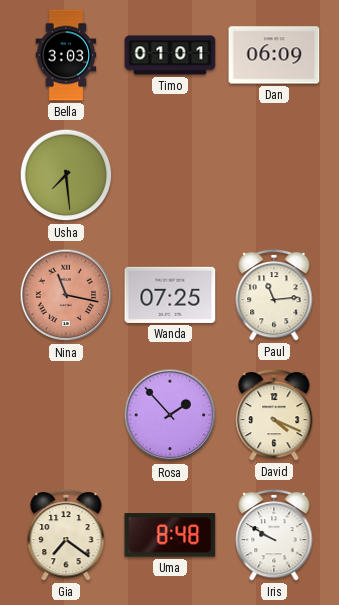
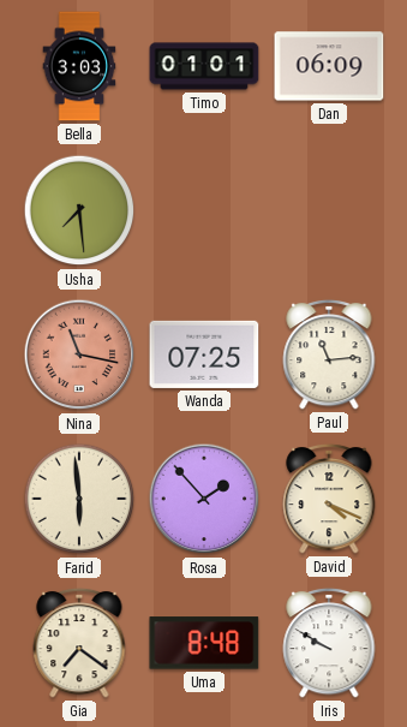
Farid: none -> 5:59
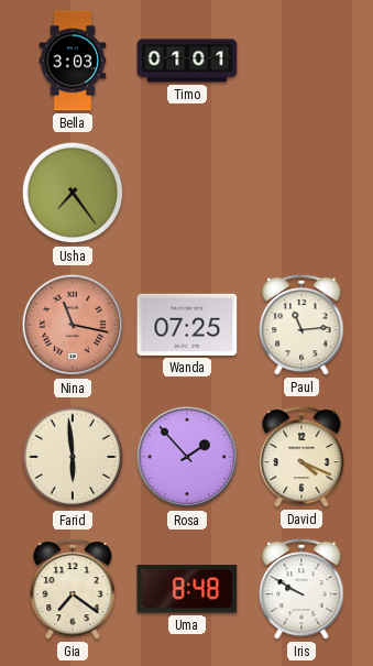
Dan: 06:09 -> none
Usha: 7:29 -> 7:24
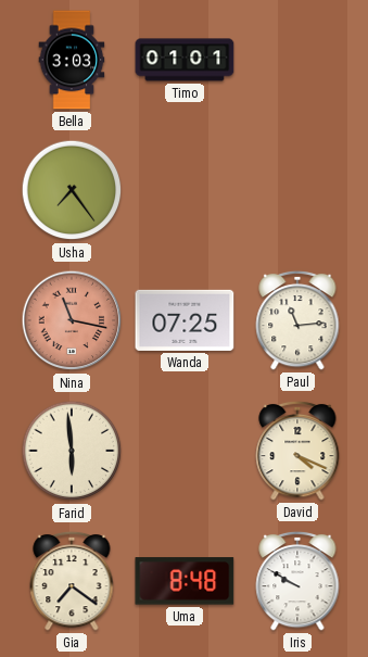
Rosa: 1:53 -> none
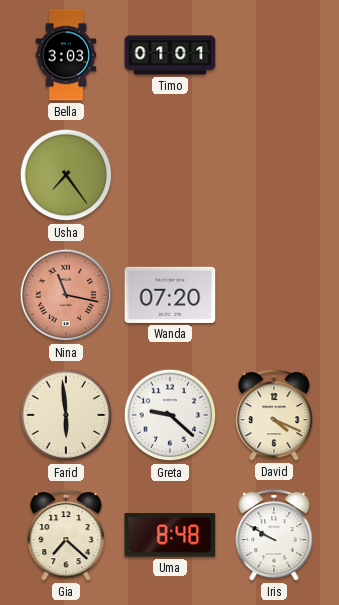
Wanda: 07:25 -> 07:20
Paul: 11:14 -> none
Greta: none -> 9:22
Gia: 7:21 -> 7:22
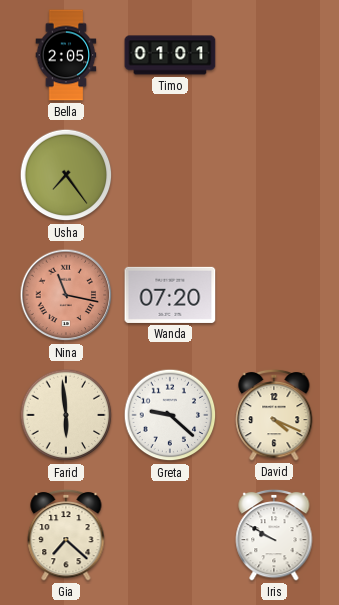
Bella: 3:03 -> 2:05
Uma: 8:48 -> none
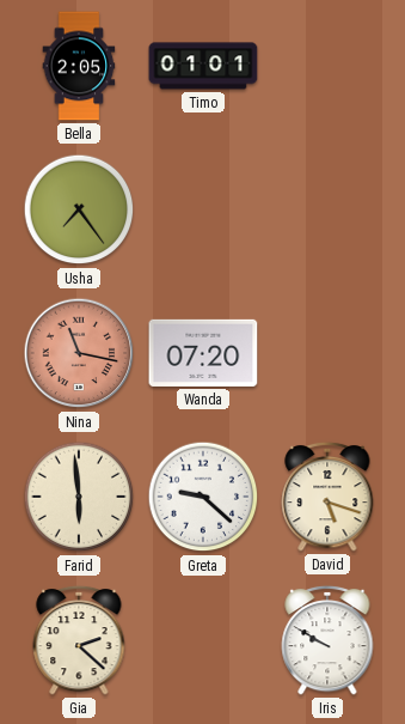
David: 4:19 -> 5:18
Gia: 7:22 -> 2:22
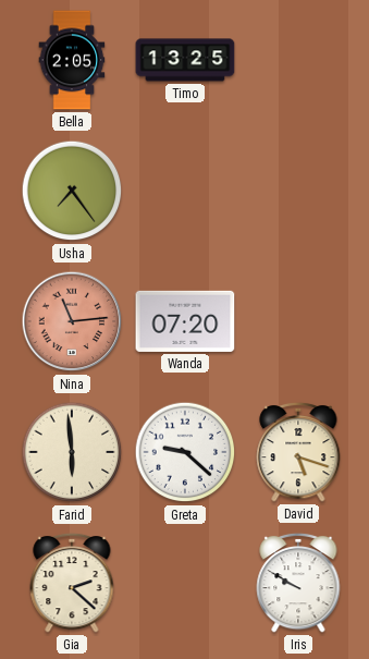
Timo: 01:01 -> 13:25
Nina: 11:17 -> 11:14
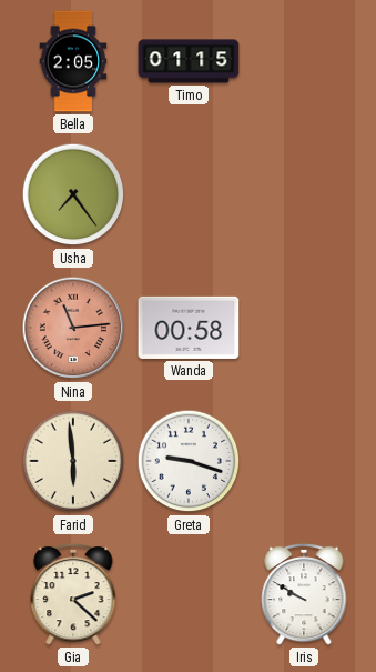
Timo: 13:25 -> 01:15
Wanda: 07:20 -> 00:58
Greta: 9:22 -> 9:18
David: 5:18 -> none
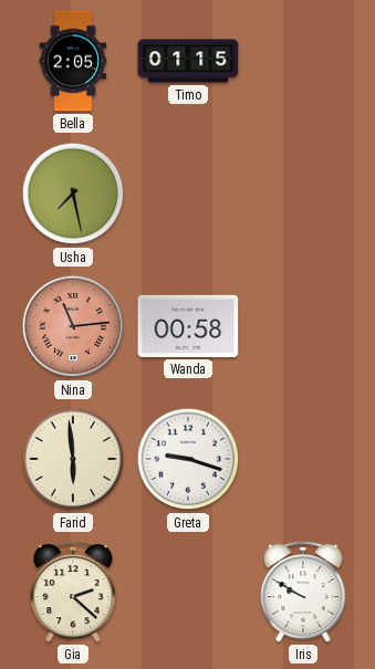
Usha: 7:24 -> 7:28
